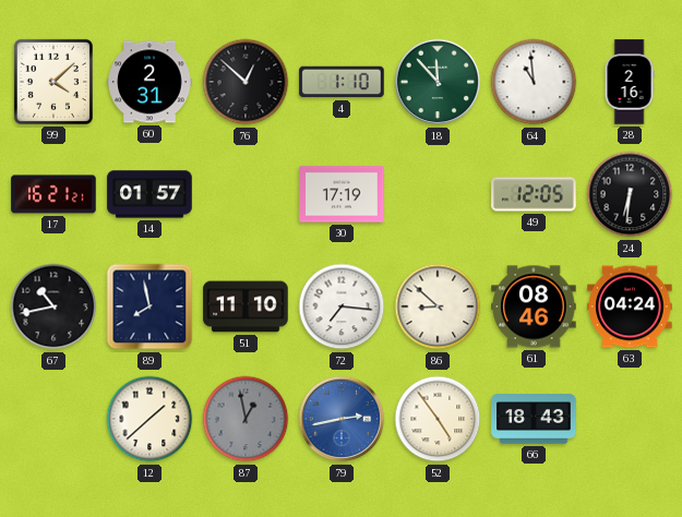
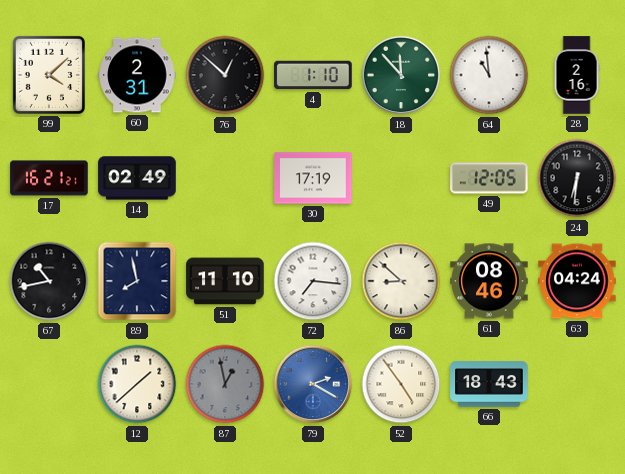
14: 01:57 -> 02:49
79: 2:43 -> 2:20
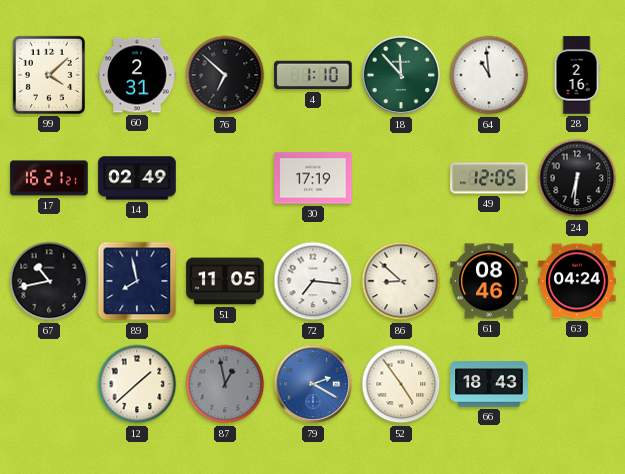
76: 12:52 -> 6:52
51: 11:10 -> 11:05
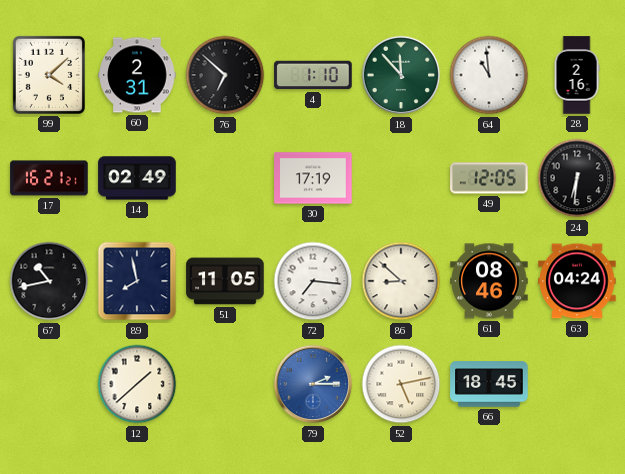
87: 12:58 -> none
79: 2:20 -> 2:15
52: 4:54 -> 5:13
66: 18:43 -> 18:45
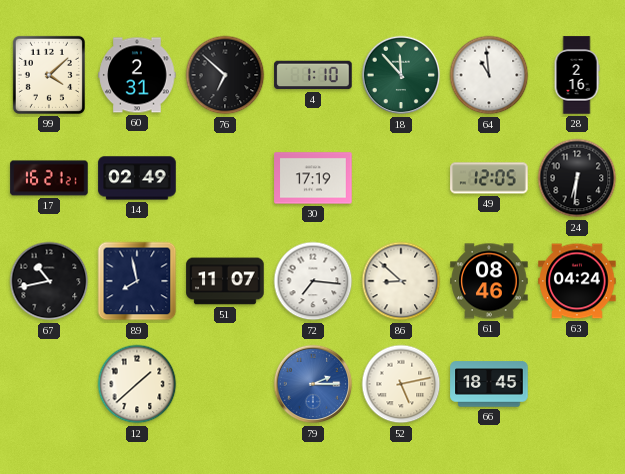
51: 11:05 -> 11:07
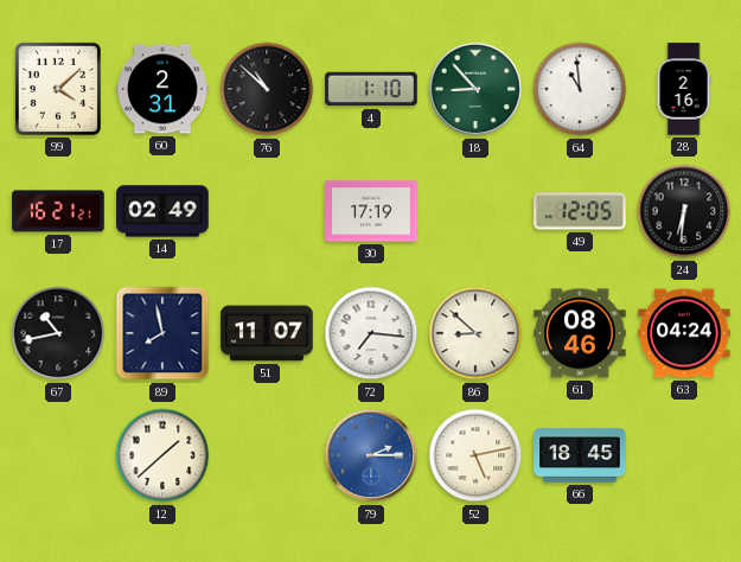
76: 6:52 -> 10:52
18: 11:53 -> 8:53
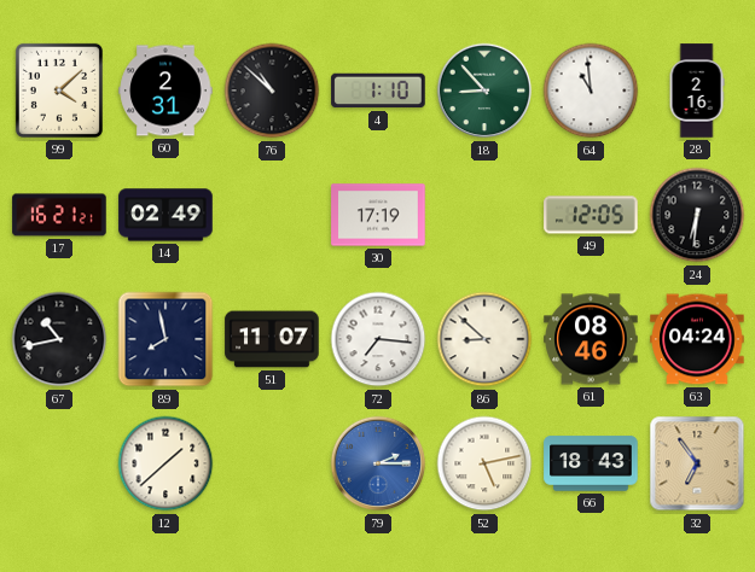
66: 18:45 -> 18:43
32: none -> 6:54
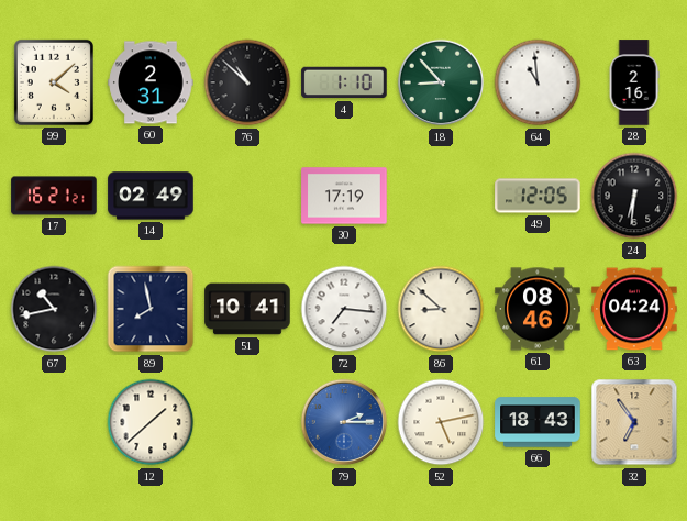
51: 11:07 -> 10:41
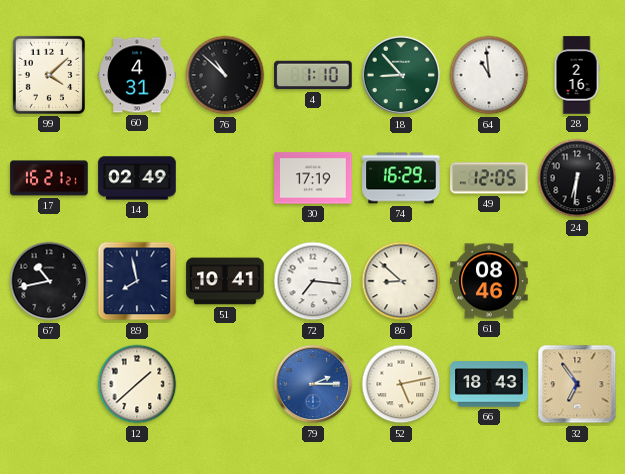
60: 2:31 -> 4:31
74: none -> 16:29
63: 04:24 -> none
